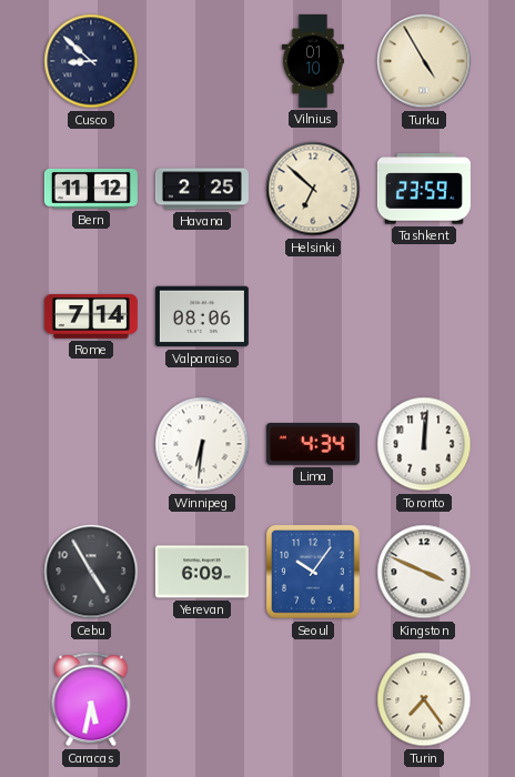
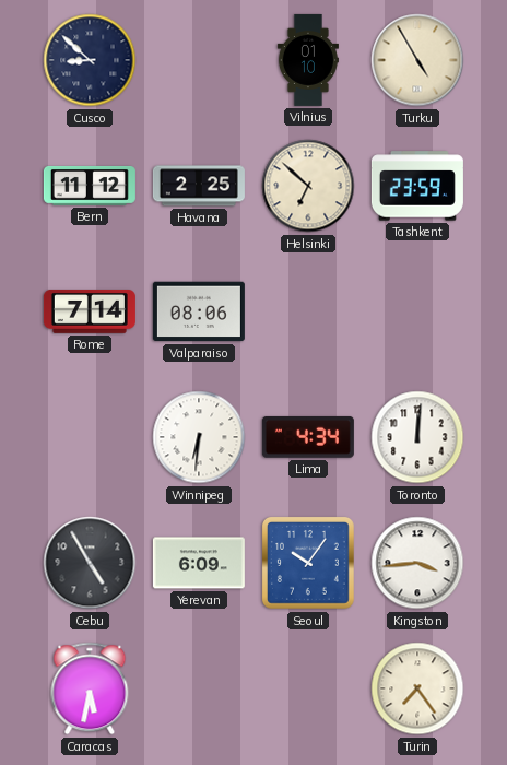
Kingston: 3:49 -> 3:44
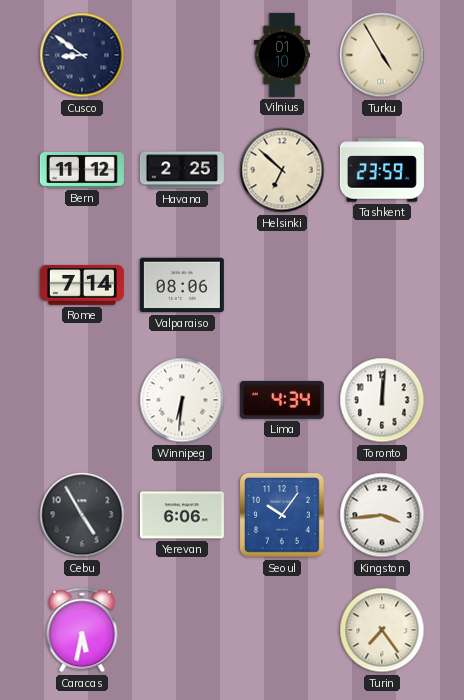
Cusco: 8:52 -> 8:51
Yerevan: 6:09 -> 6:06
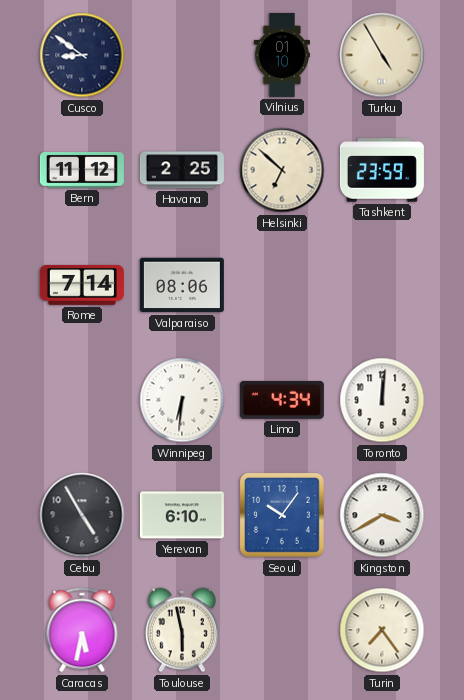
Yerevan: 6:06 -> 6:10
Kingston: 3:44 -> 3:40
Toulouse: none -> 5:58
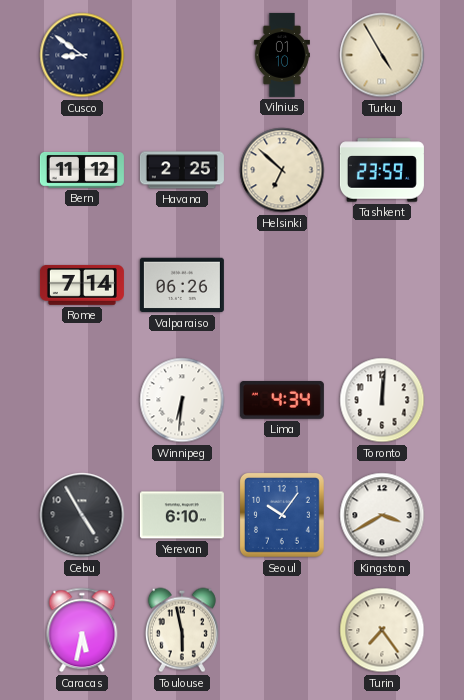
Valparaiso: 08:06 -> 06:26
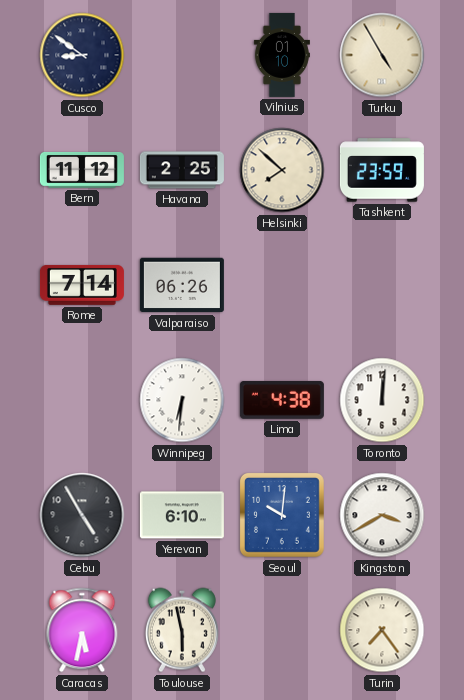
Helsinki: 6:52 -> 7:52
Lima: 4:34 -> 4:38
Seoul: 10:06 -> 10:01
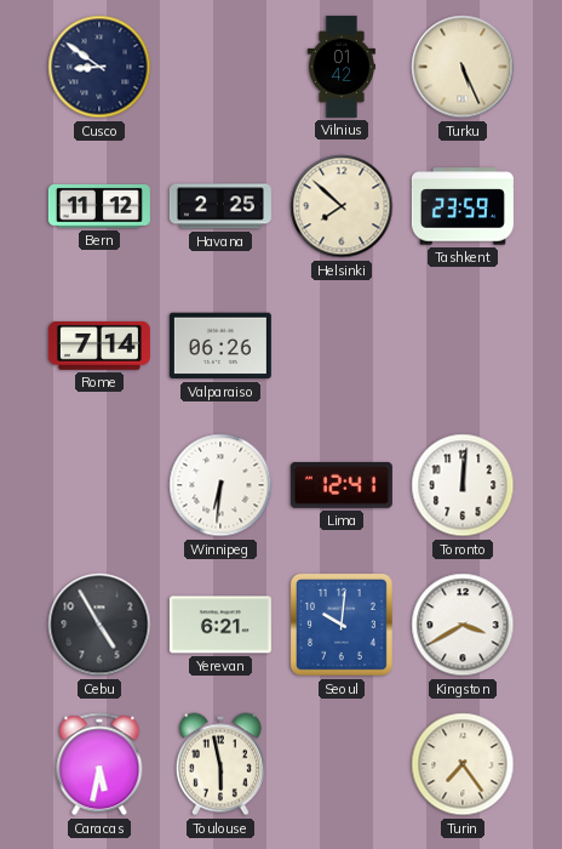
Vilnius: 01:10 -> 01:42
Turku: 4:55 -> 5:26
Lima: 4:38 -> 12:41
Yerevan: 6:10 -> 6:21
